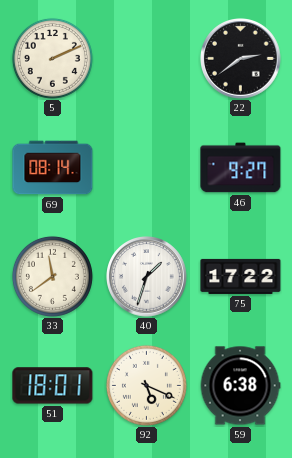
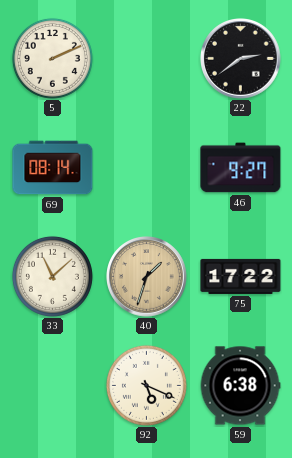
33: 11:39 -> 11:08
40 dial: white -> champagne
51: 18:01 -> none
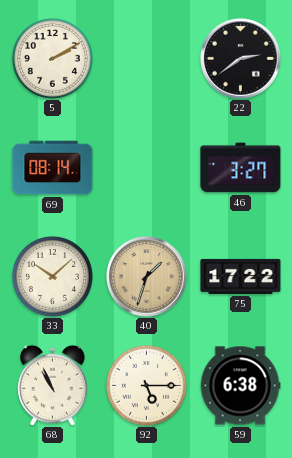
5: 2:11 -> 2:10
46: 9:27 -> 3:27
33: 11:08 -> 10:08
68: none -> 10:56
92: 5:19 -> 5:15
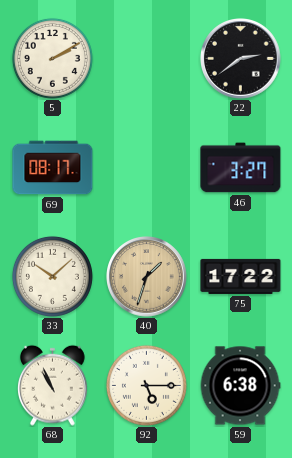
69: 08:14 -> 08:17
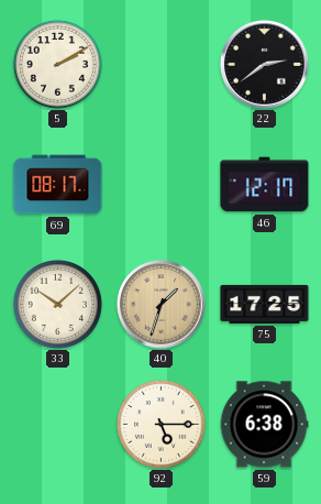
46: 3:27 -> 12:17
75: 17:22 -> 17:25
68: 10:56 -> none
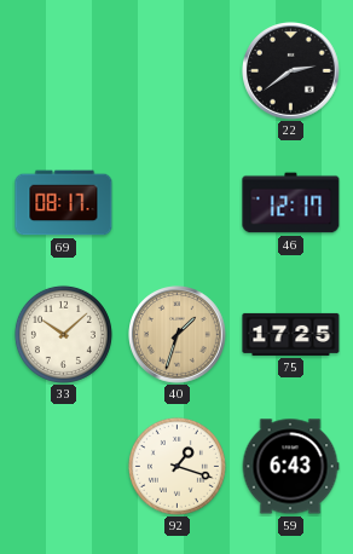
5: 2:10 -> none
92: 5:15 -> 1:18
59: 6:38 -> 6:43
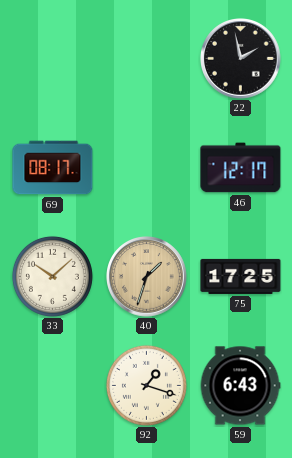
22: 2:39 -> 1:58
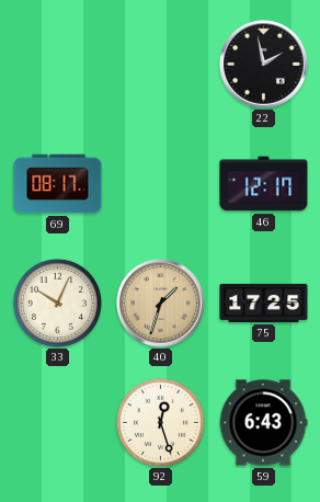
33: 10:08 -> 10:04
92: 1:18 -> 12:27
